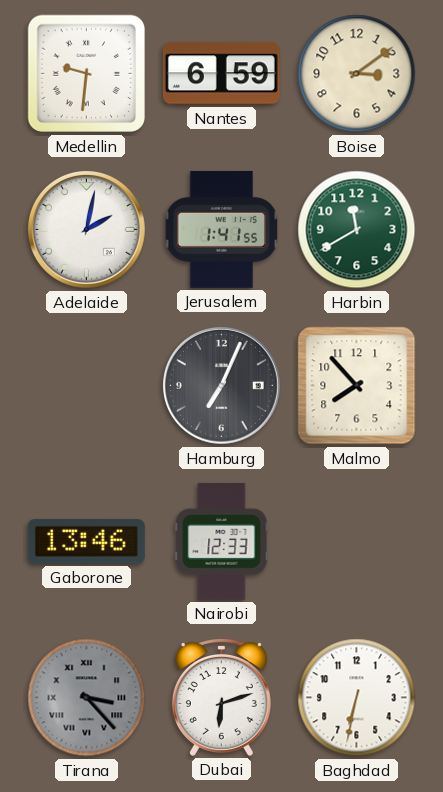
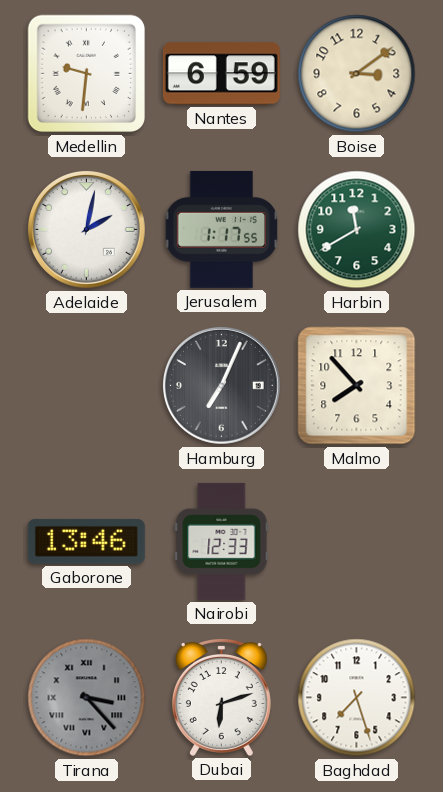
Jerusalem: 1:41 -> 1:17
Baghdad: 6:32 -> 7:27
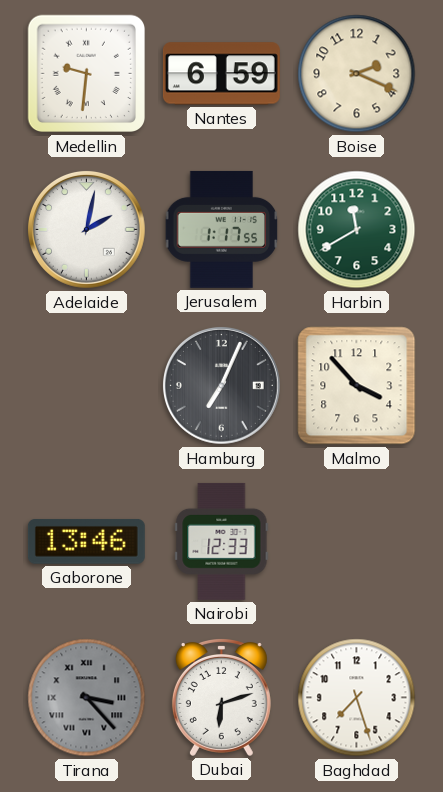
Boise: 3:09 -> 2:19
Malmo: 7:53 -> 3:53
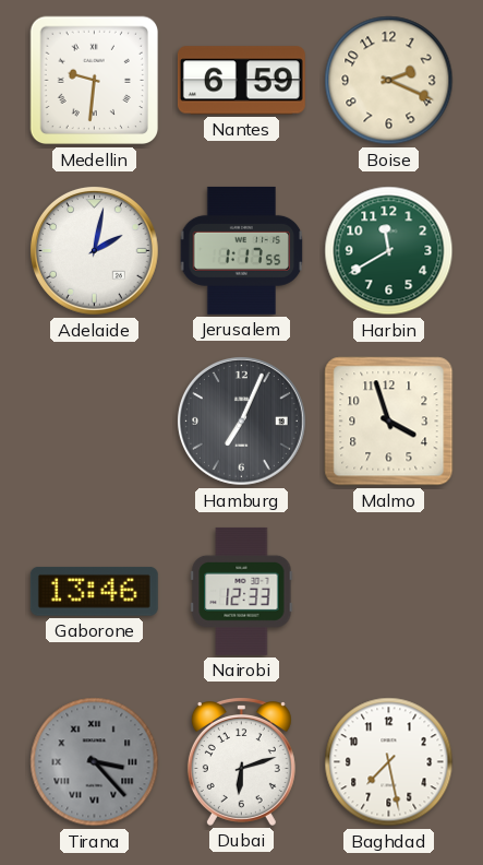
Malmo: 3:53 -> 3:57
Baghdad: 7:27 -> 7:28
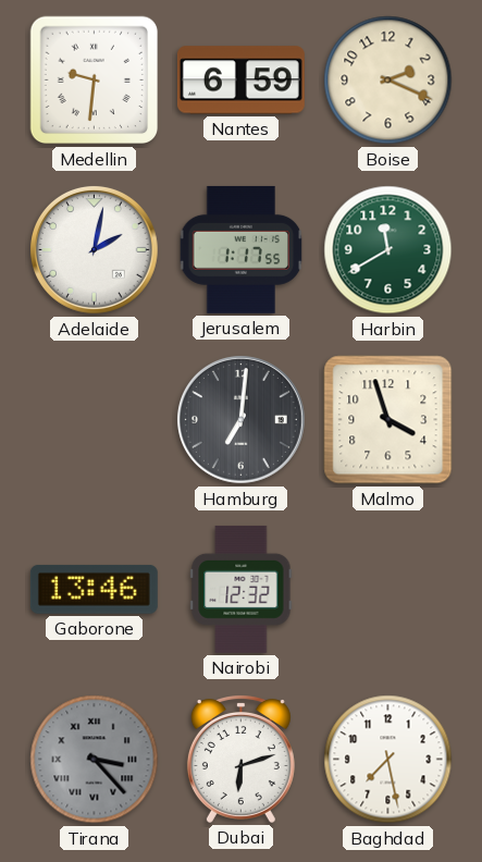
Hamburg: 7:04 -> 7:01
Nairobi: 12:33 -> 12:32
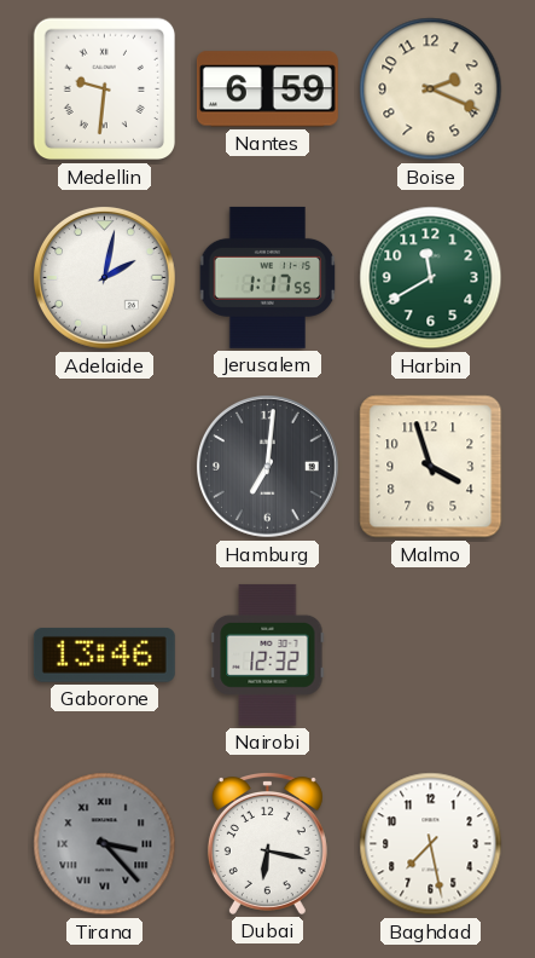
Dubai: 6:12 -> 6:17
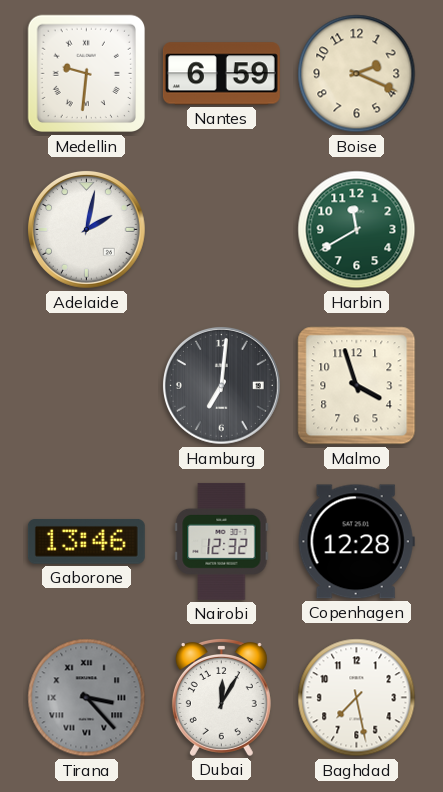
Jerusalem: 1:17 -> none
Copenhagen: none -> 12:28
Dubai: 6:17 -> 12:05
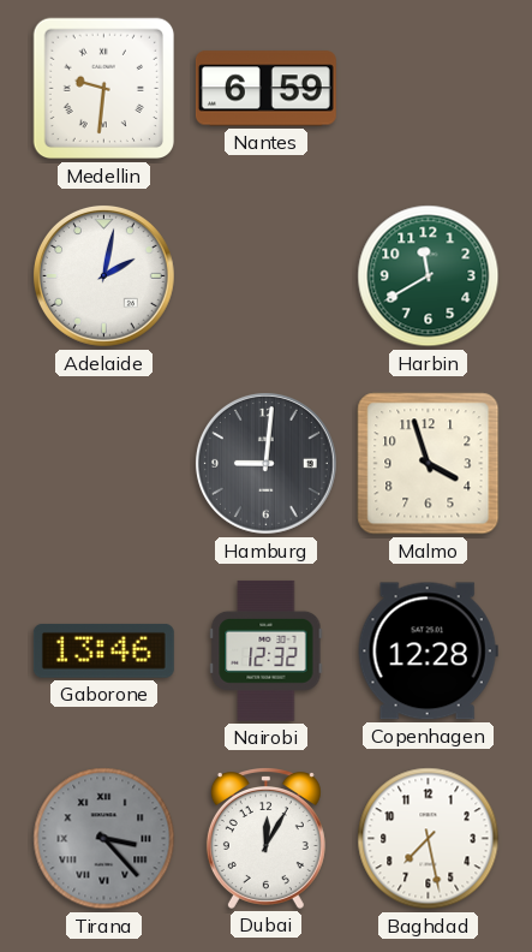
Boise: 2:19 -> none
Hamburg: 7:01 -> 9:01
